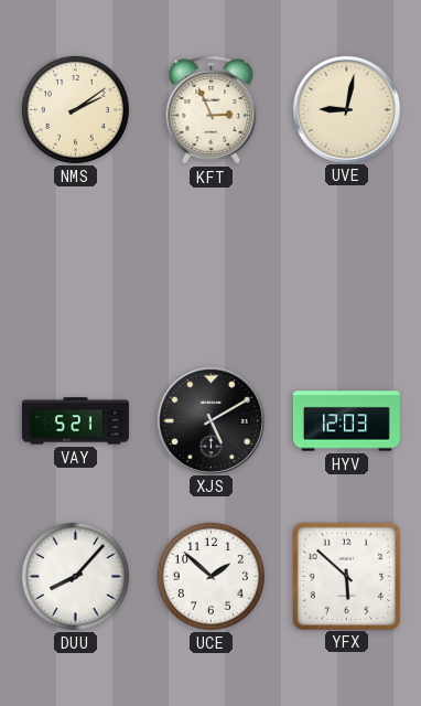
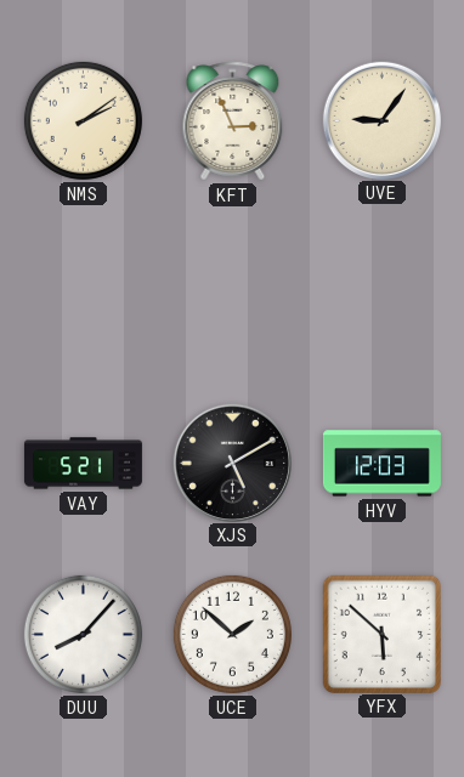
UVE: 9:02 -> 9:06
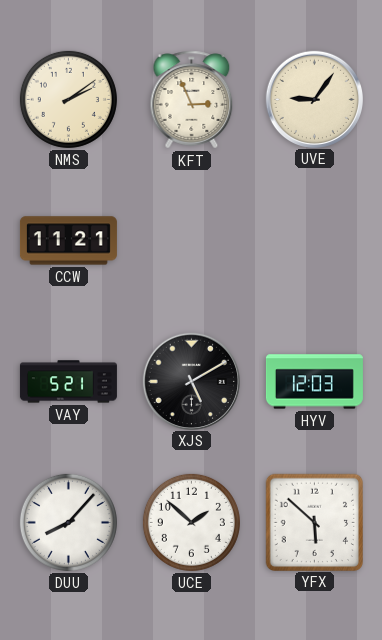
CCW: none -> 11:21
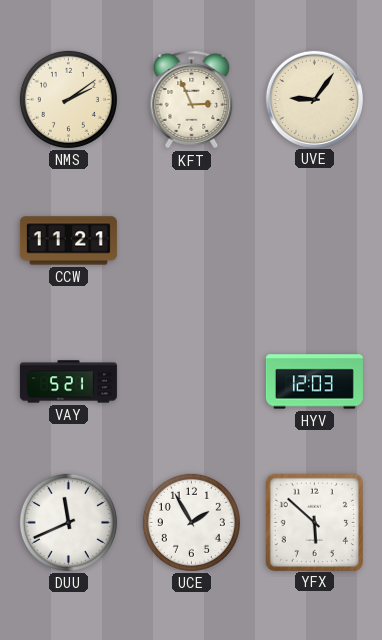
XJS: 5:10 -> none
DUU: 8:07 -> 11:41
UCE: 1:52 -> 1:55
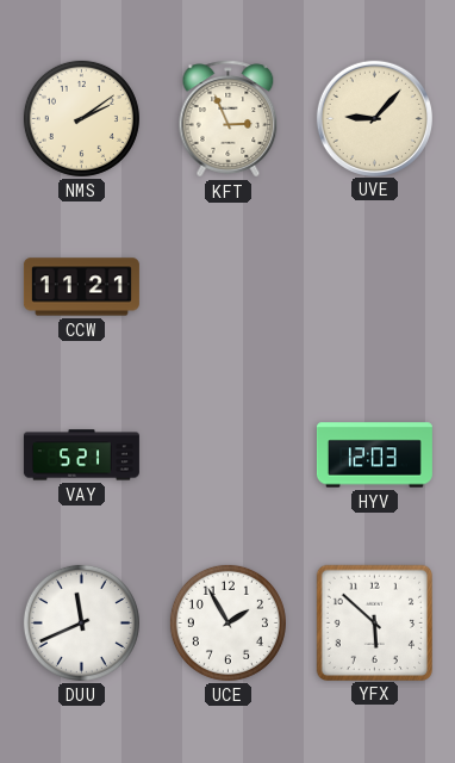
UVE: 9:06 -> 9:07
